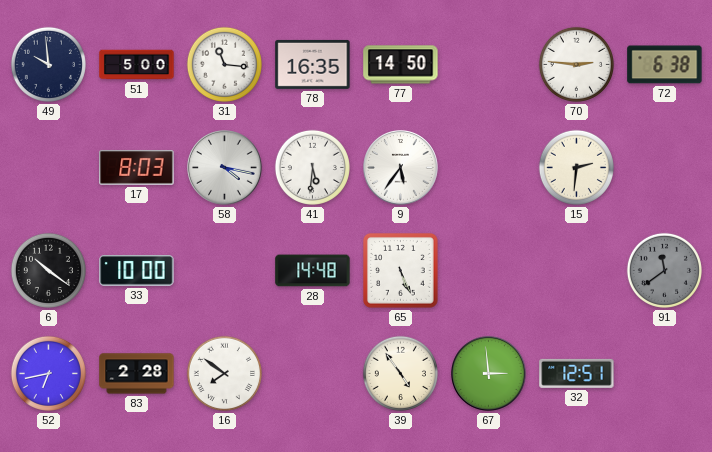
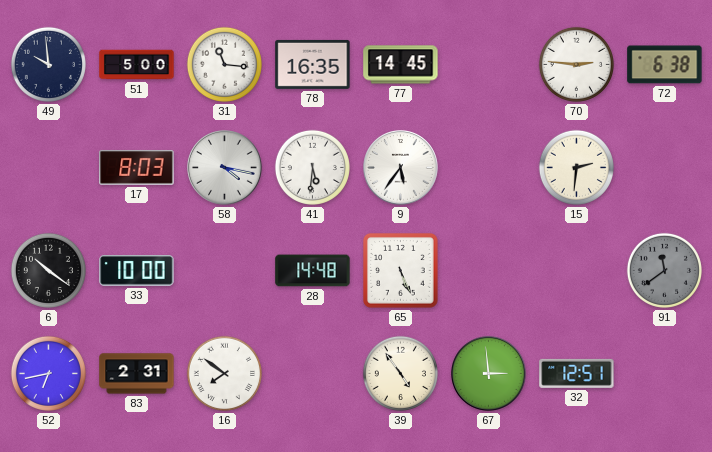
77: 14:50 -> 14:45
83: 2:28 -> 2:31
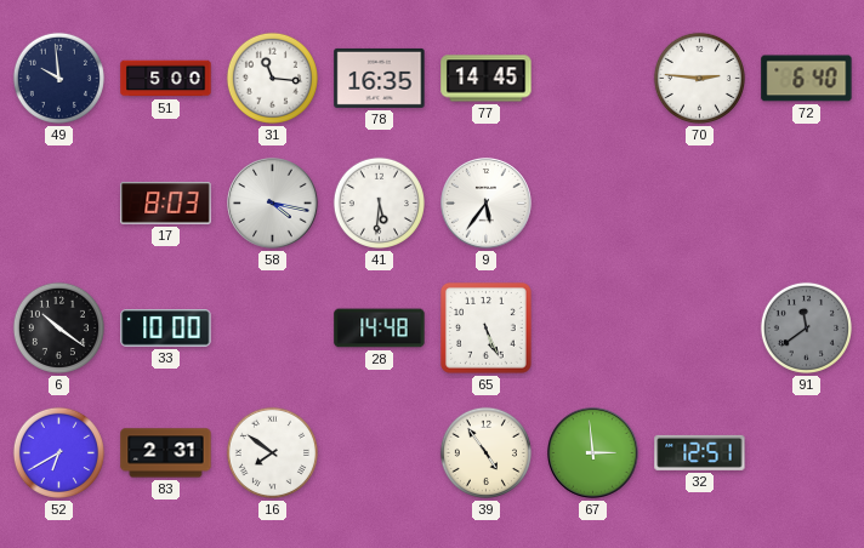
72: 6:38 -> 6:40
15: 2:31 -> none
52: 6:43 -> 6:40
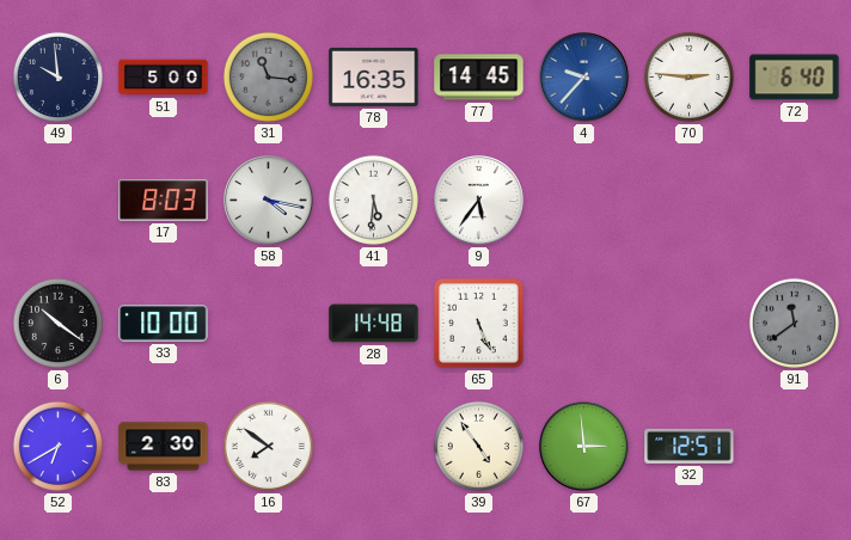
31 dial: white -> grey
4: none -> 9:37
83: 2:31 -> 2:30
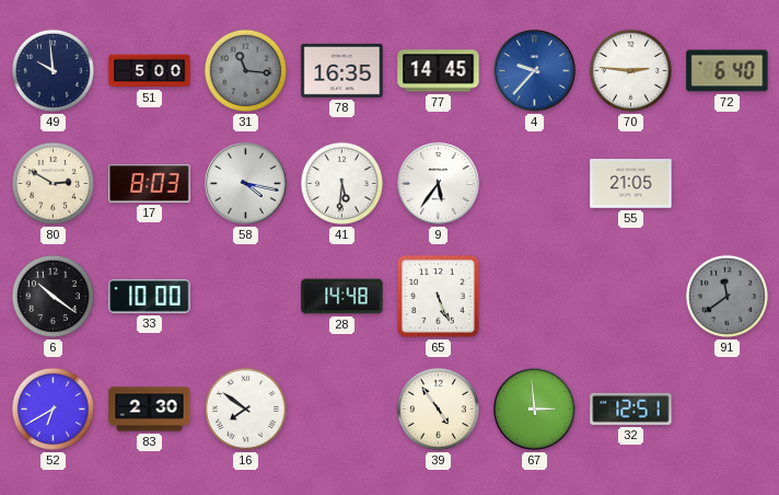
80: none -> 2:50
55: none -> 21:05
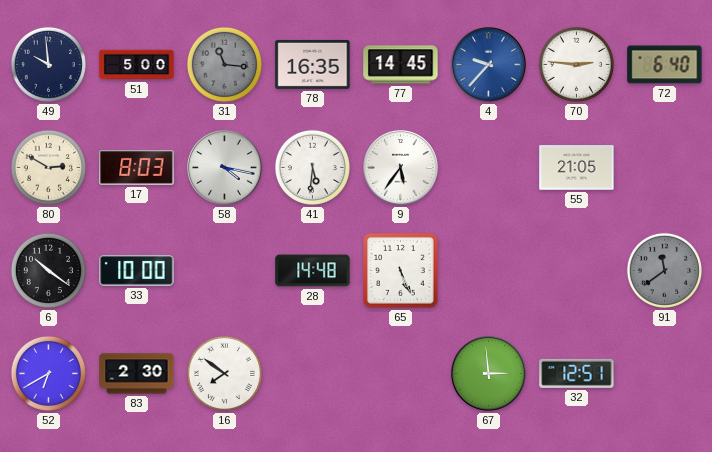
39: 4:54 -> none
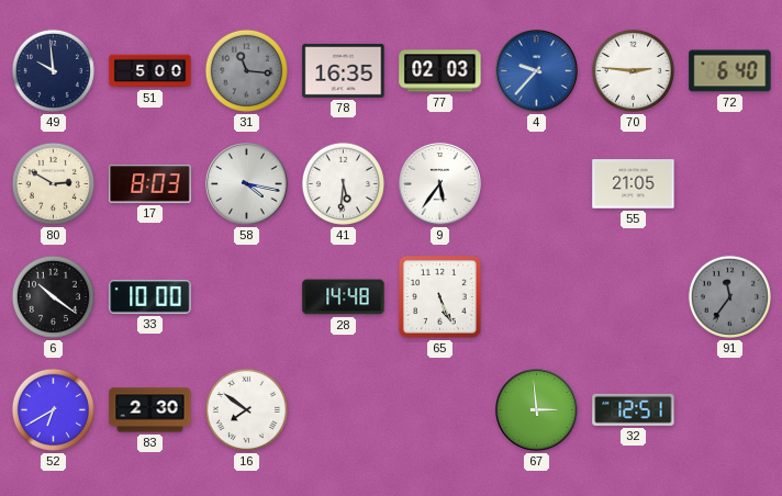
77: 14:45 -> 02:03
91: 11:39 -> 11:36
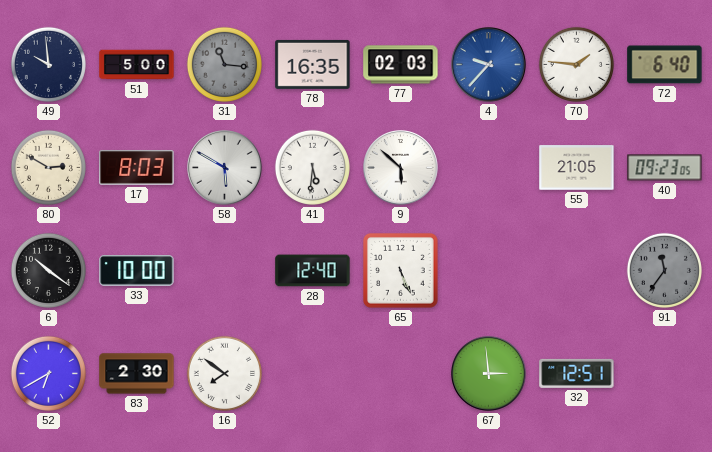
70: 2:46 -> 1:46
58: 4:17 -> 5:50
9: 5:36 -> 5:52
40: none -> 09:23
28: 14:48 -> 12:40
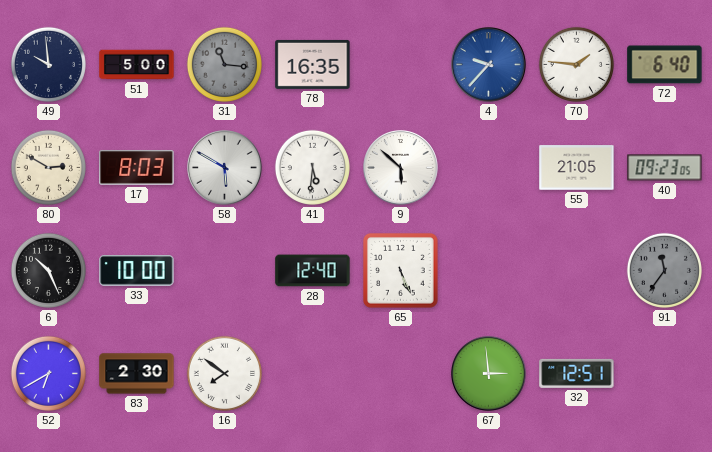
77: 02:03 -> none
6: 10:21 -> 10:26
